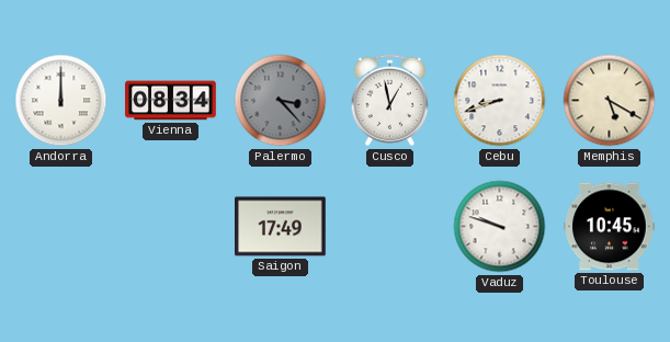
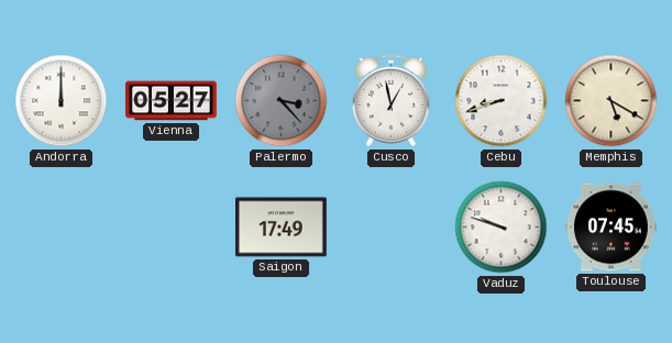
Vienna: 08:34 -> 05:27
Toulouse: 10:45 -> 07:45
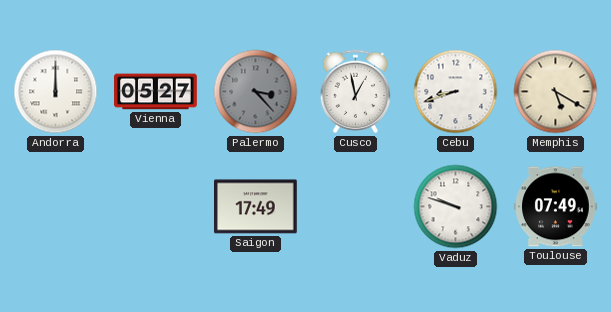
Toulouse: 07:45 -> 07:49
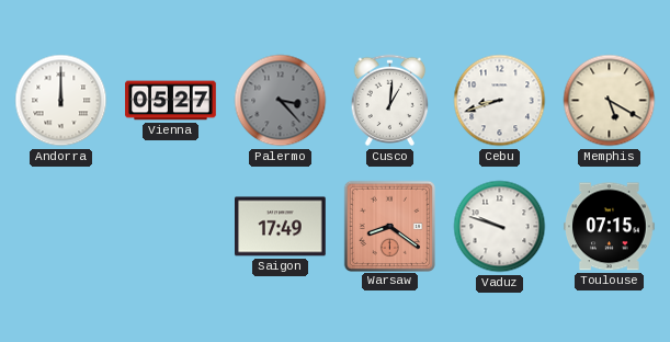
Cusco: 12:58 -> 1:01
Warsaw: none -> 8:21
Toulouse: 07:49 -> 07:15
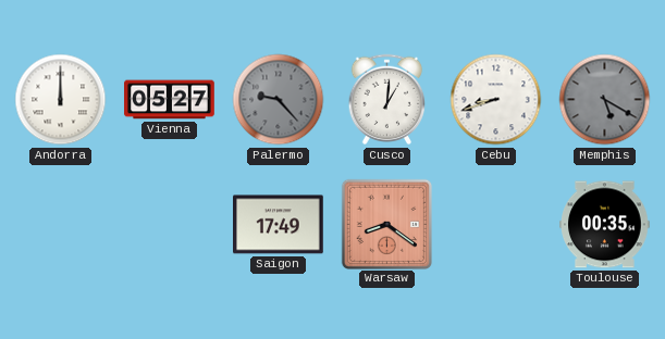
Palermo: 3:23 -> 9:23
Memphis dial: cream -> grey
Vaduz: 9:48 -> none
Toulouse: 07:15 -> 00:35
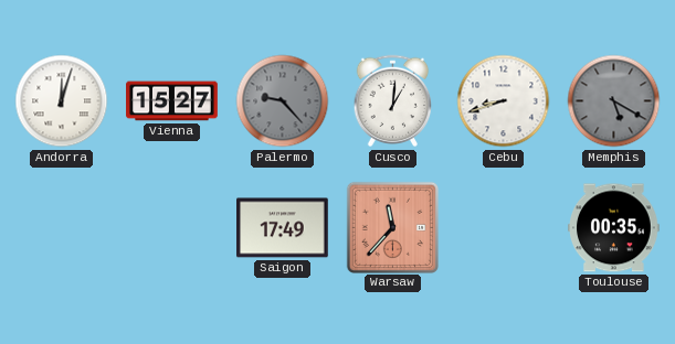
Andorra: 12:00 -> 12:03
Vienna: 05:27 -> 15:27
Warsaw: 8:21 -> 11:37
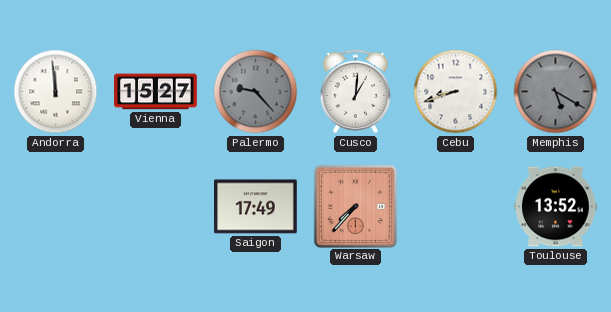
Andorra: 12:03 -> 11:59
Warsaw: 11:37 -> 7:37
Toulouse: 00:35 -> 13:52
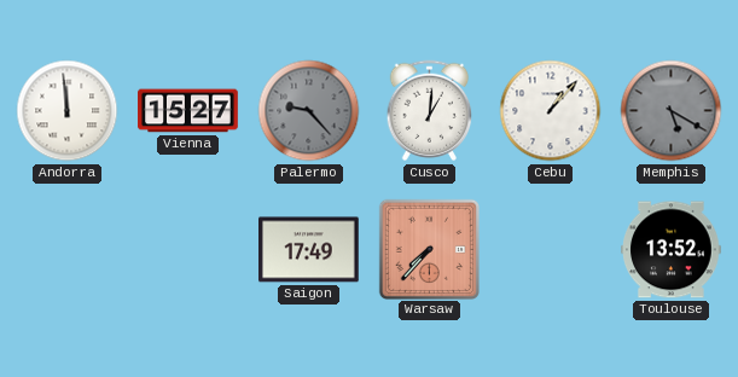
Cebu: 8:42 -> 1:07
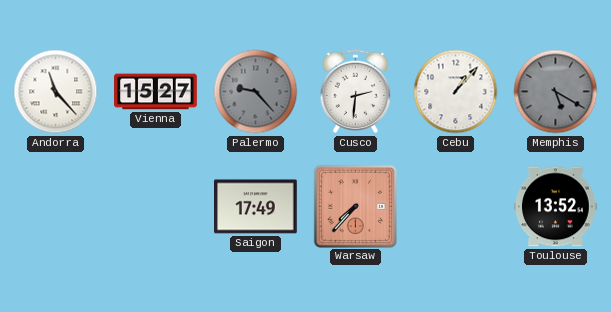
Andorra: 11:59 -> 11:23
Cusco: 1:01 -> 2:31
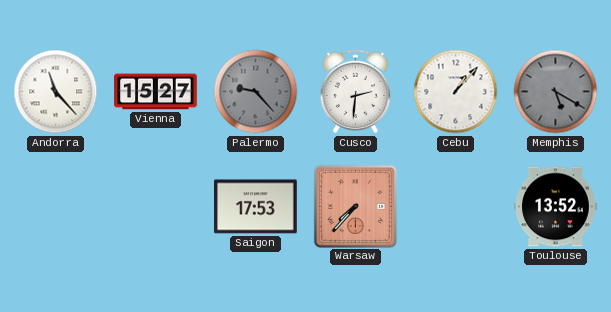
Saigon: 17:49 -> 17:53
